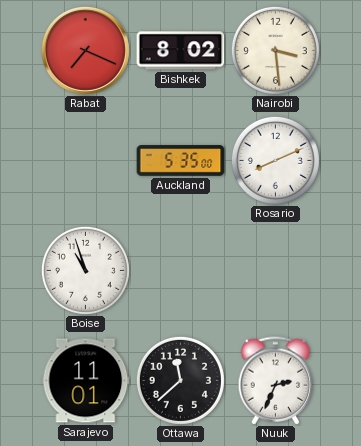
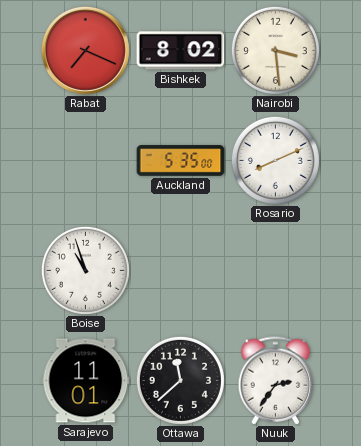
Nuuk: 2:34 -> 2:36
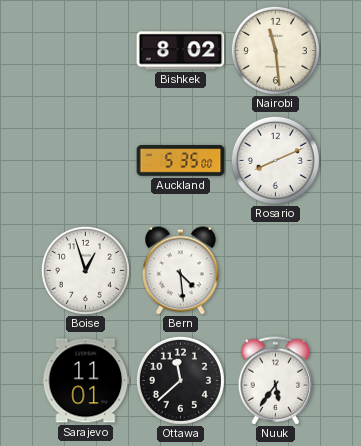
Rabat: 7:19 -> none
Nairobi: 3:29 -> 11:29
Boise: 10:57 -> 12:57
Bern: none -> 4:29
Nuuk: 2:36 -> 5:36
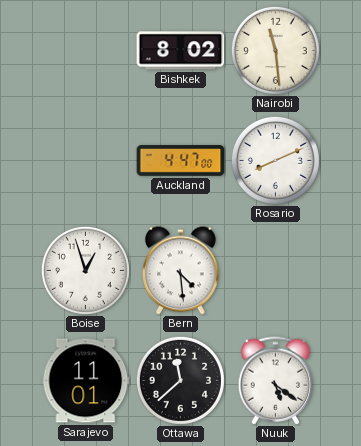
Auckland: 5:35 -> 4:47
Nuuk: 5:36 -> 5:21
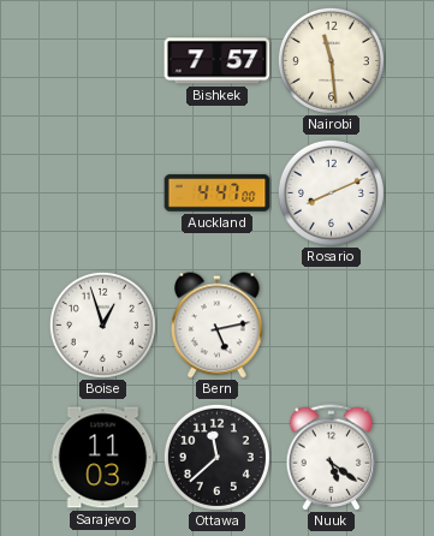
Bishkek: 8:02 -> 7:57
Bern: 4:29 -> 5:13
Sarajevo: 11:01 -> 11:03
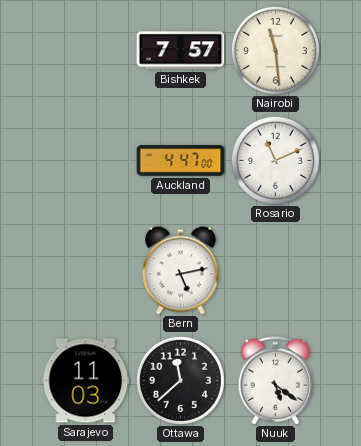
Rosario: 8:11 -> 11:11
Boise: 12:57 -> none
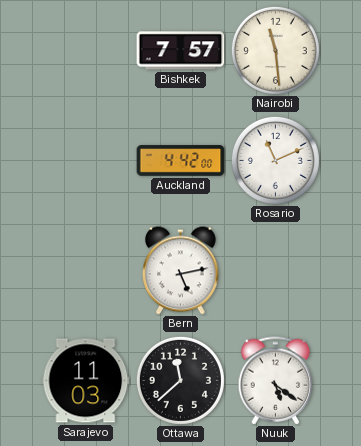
Auckland: 4:47 -> 4:42
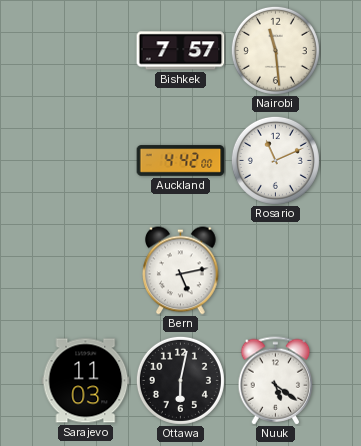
Ottawa: 11:38 -> 6:02
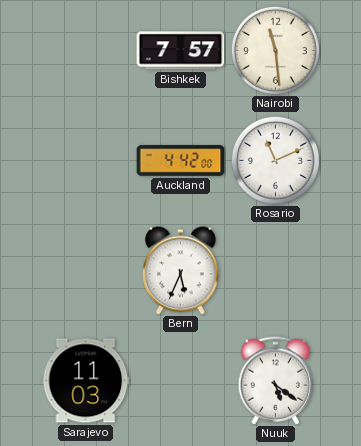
Bern: 5:13 -> 5:34
Ottawa: 6:02 -> none
